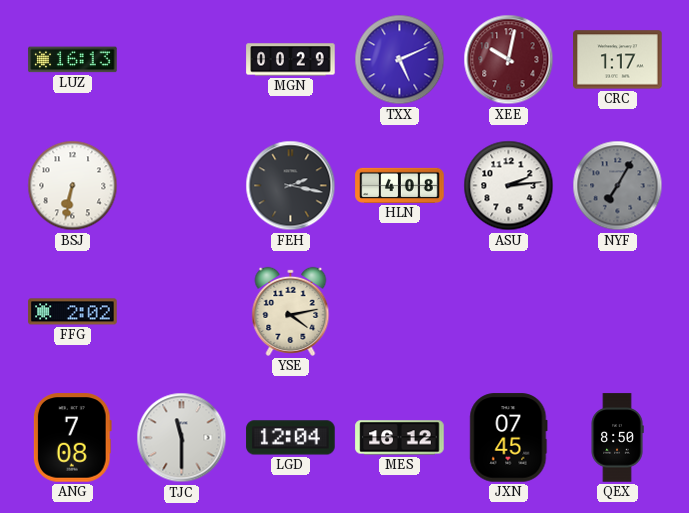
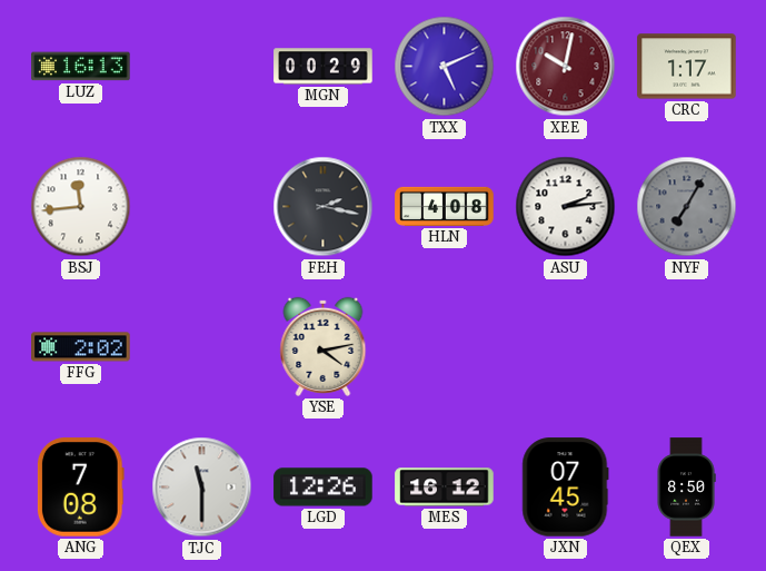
BSJ: 6:32 -> 11:44
LGD: 12:04 -> 12:26
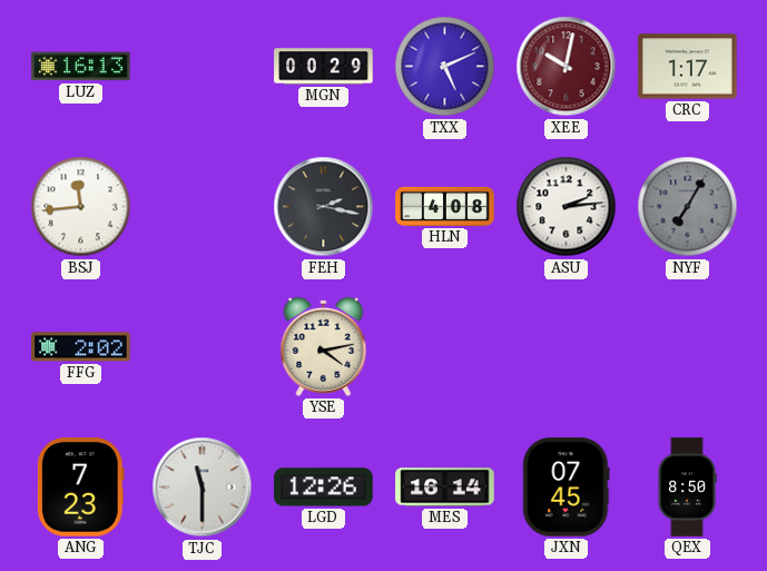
ANG: 7:08 -> 7:23
MES: 16:12 -> 16:14
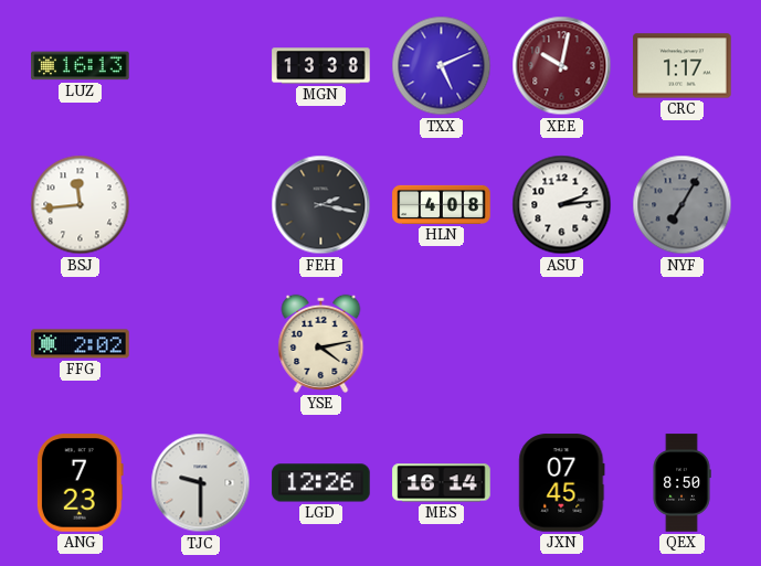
MGN: 00:29 -> 13:38
TJC: 11:30 -> 9:30
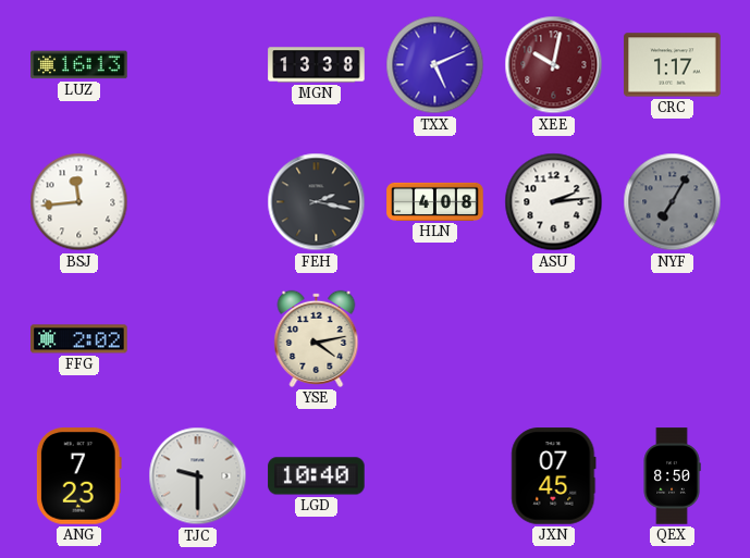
LGD: 12:26 -> 10:40
MES: 16:14 -> none
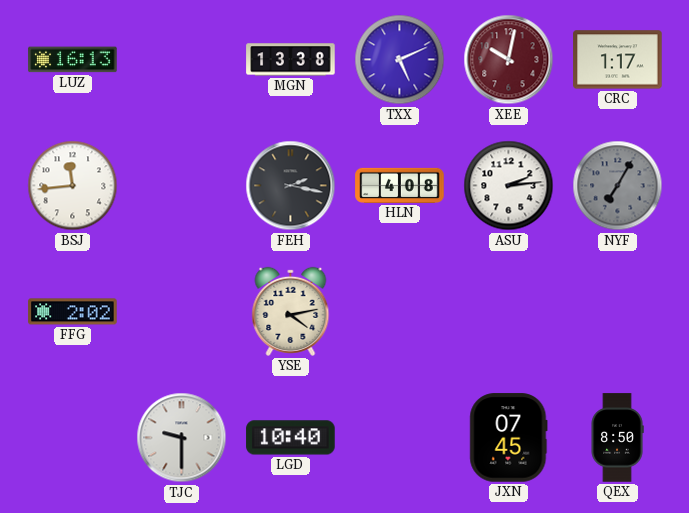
ANG: 7:23 -> none
